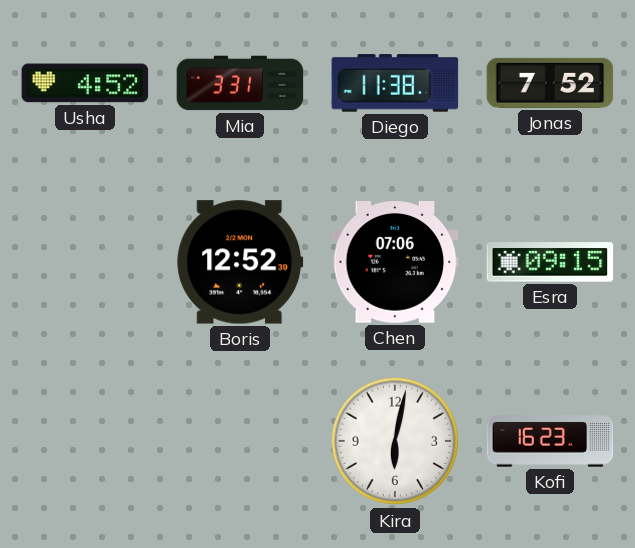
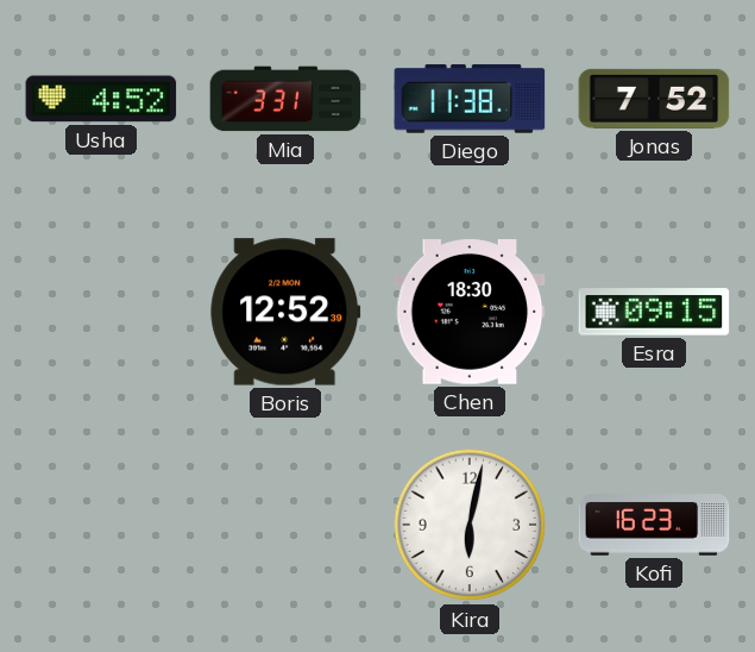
Chen: 07:06 -> 18:30
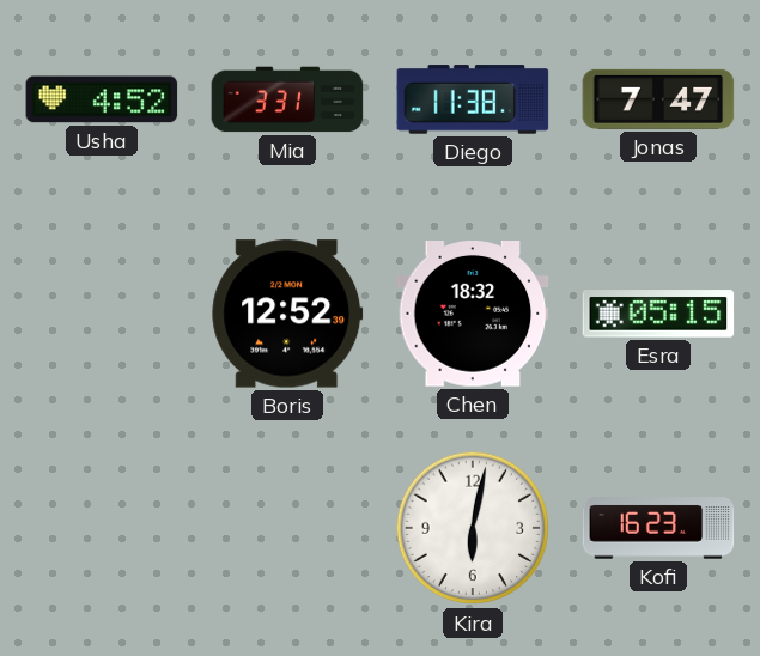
Jonas: 7:52 -> 7:47
Chen: 18:30 -> 18:32
Esra: 09:15 -> 05:15
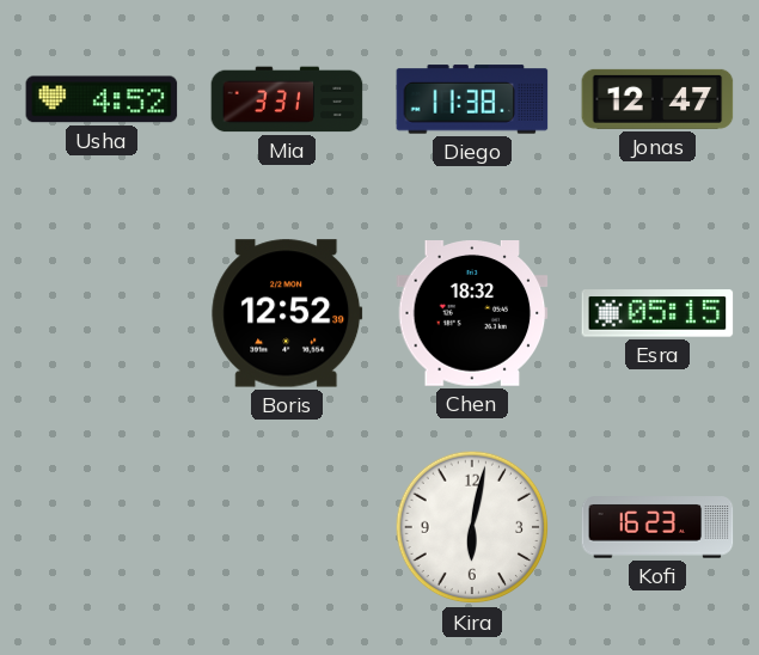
Jonas: 7:47 -> 12:47
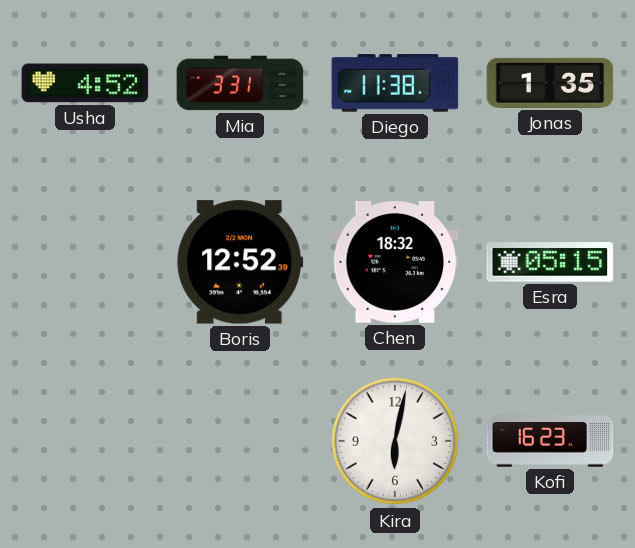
Jonas: 12:47 -> 1:35
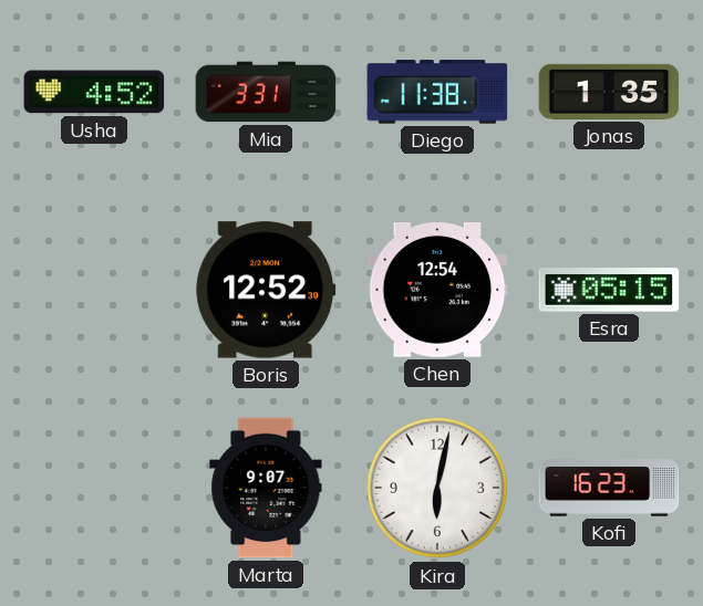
Chen: 18:32 -> 12:54
Marta: none -> 9:07
